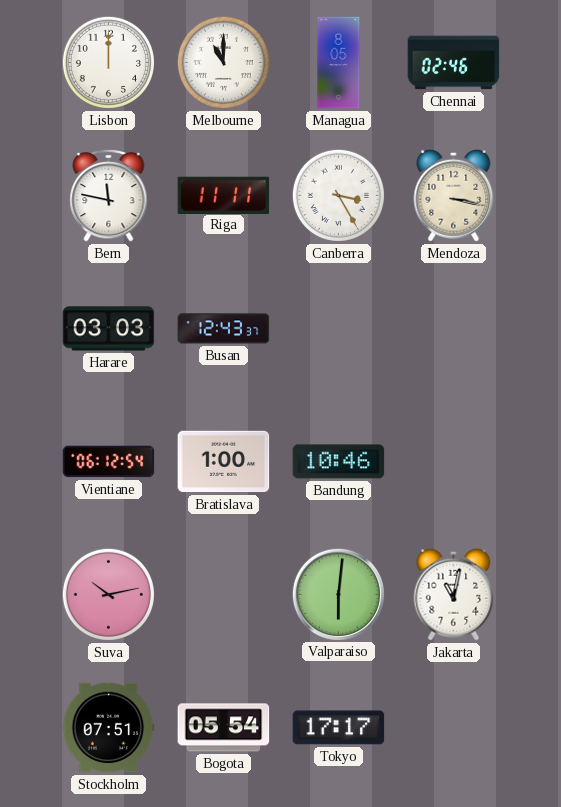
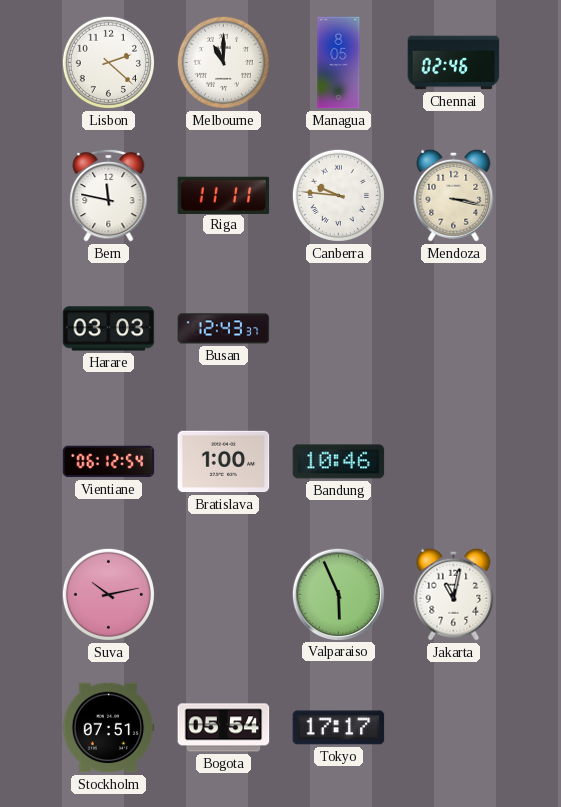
Lisbon: 12:00 -> 2:22
Canberra: 3:25 -> 9:46
Valparaiso: 6:01 -> 5:56
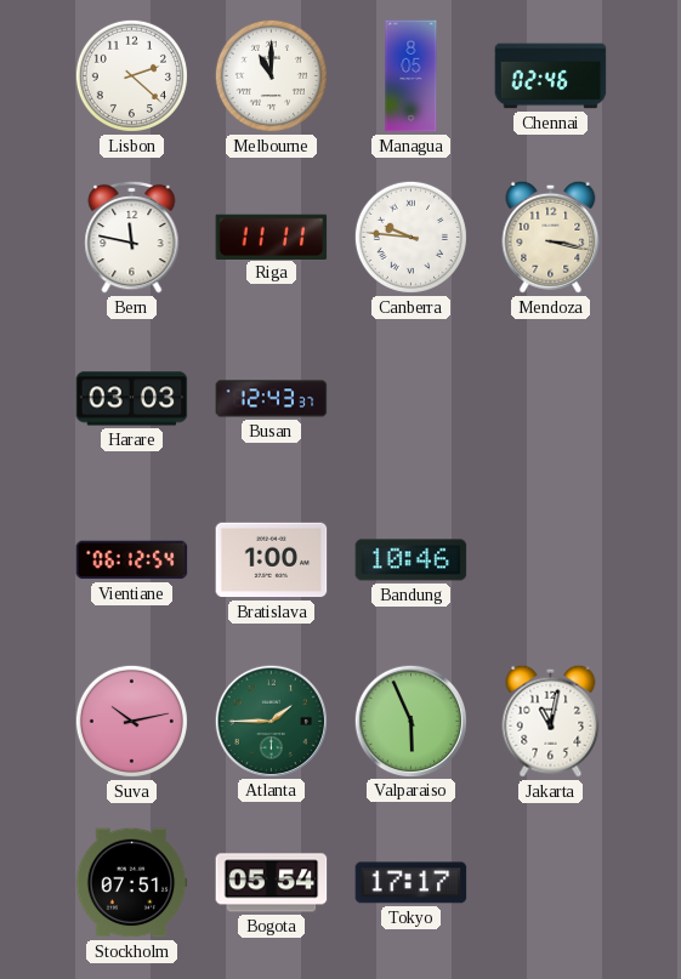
Atlanta: none -> 1:45
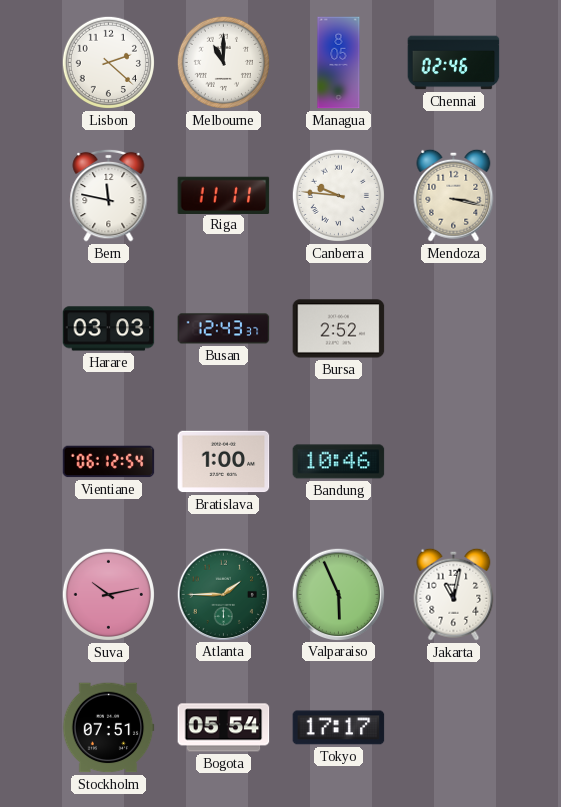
Bursa: none -> 2:52
